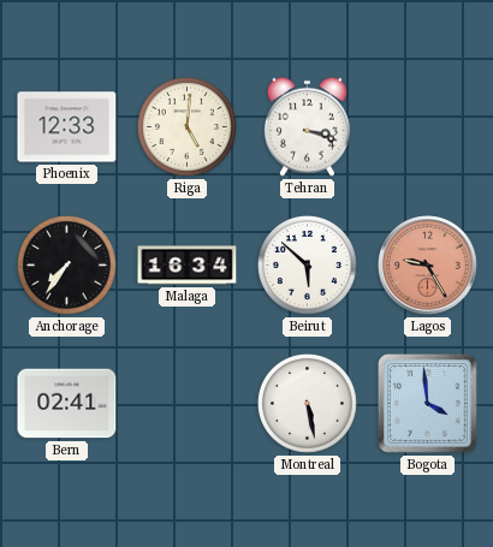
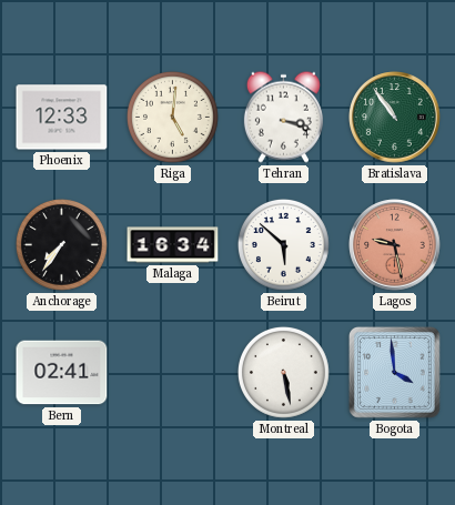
Bratislava: none -> 10:54
Lagos: 9:25 -> 9:28
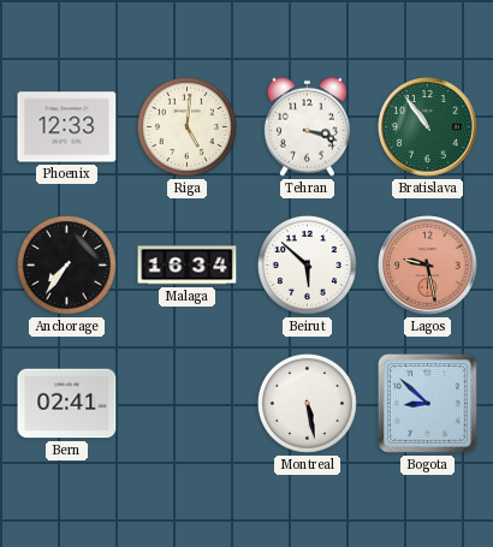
Bogota: 3:59 -> 8:52
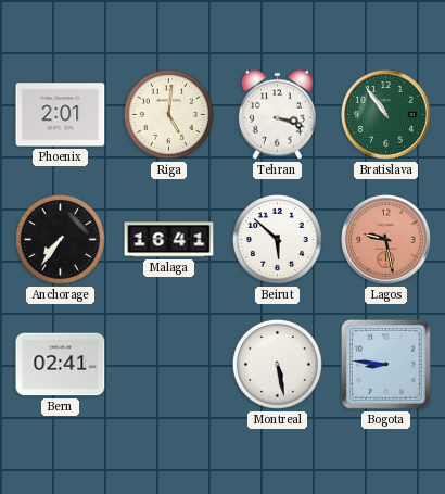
Phoenix: 12:33 -> 2:01
Malaga: 16:34 -> 16:41
Bogota: 8:52 -> 8:46
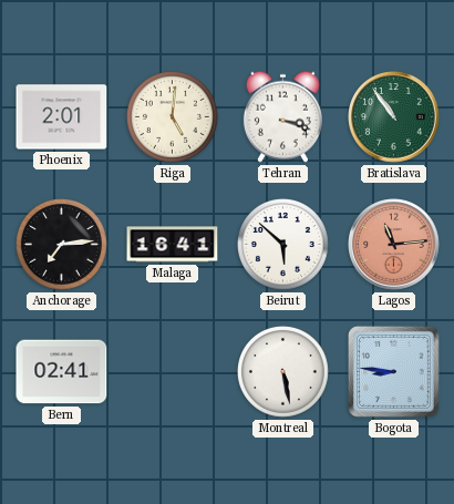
Anchorage: 7:36 -> 7:14
Lagos: 9:28 -> 11:14
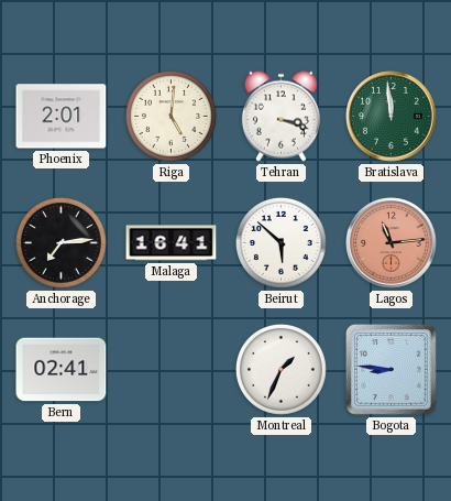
Bratislava: 10:54 -> 11:59
Montreal: 5:28 -> 1:34
